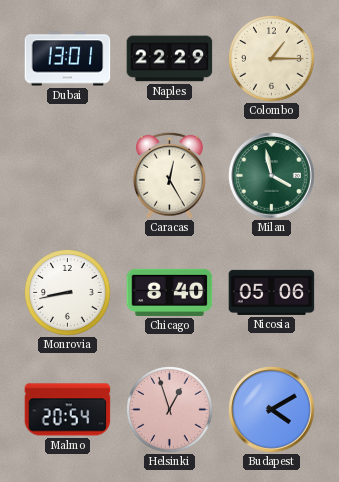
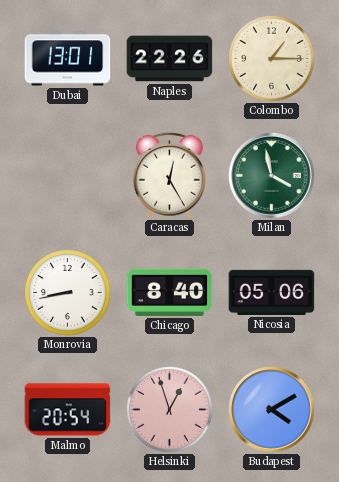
Naples: 22:29 -> 22:26
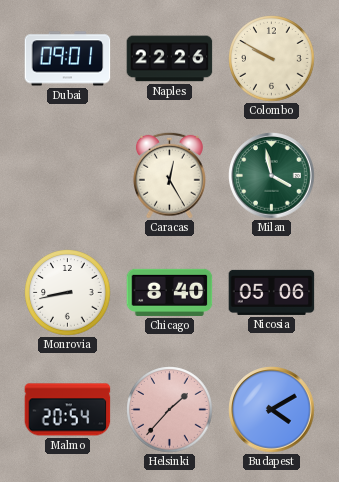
Dubai: 13:01 -> 09:01
Colombo: 1:15 -> 9:50
Helsinki: 12:57 -> 1:37
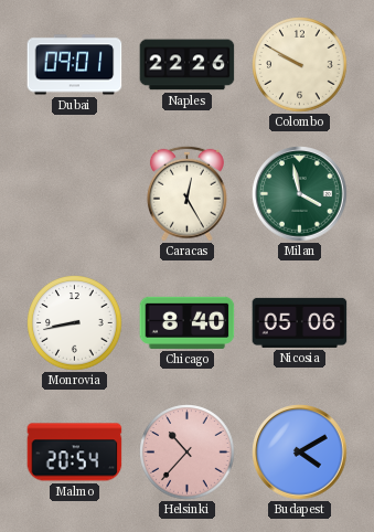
Helsinki: 1:37 -> 10:37
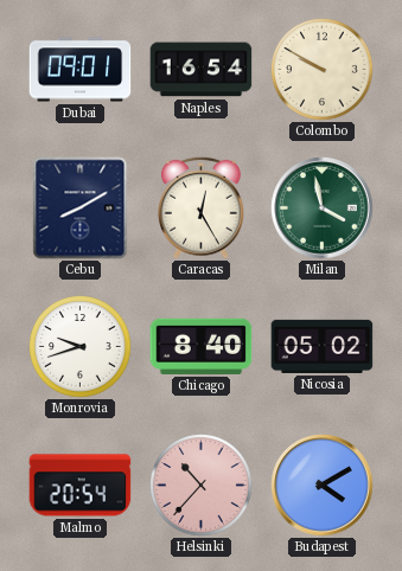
Naples: 22:26 -> 16:54
Cebu: none -> 8:10
Monrovia: 8:43 -> 9:42
Nicosia: 05:06 -> 05:02
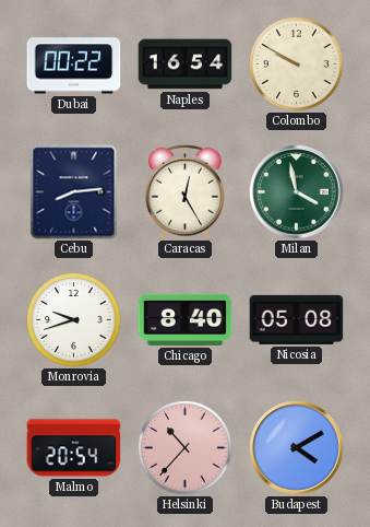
Dubai: 09:01 -> 00:22
Cebu: 8:10 -> 8:14
Nicosia: 05:02 -> 05:08
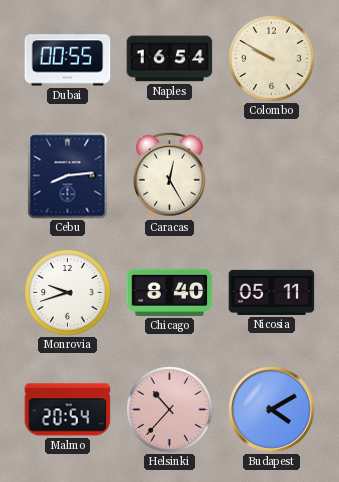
Dubai: 00:22 -> 00:55
Milan: 3:58 -> none
Nicosia: 05:08 -> 05:11
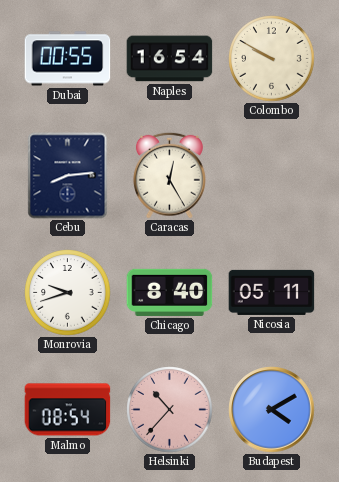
Malmo: 20:54 -> 08:54
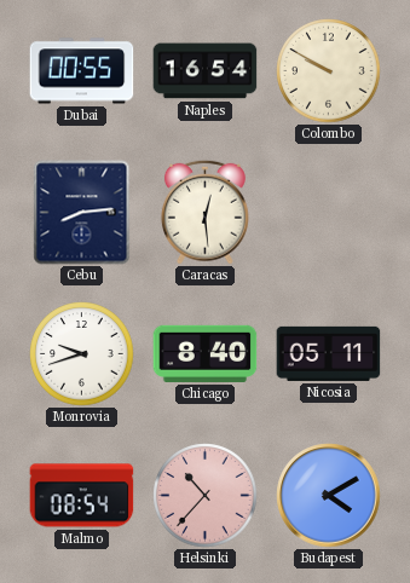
Caracas: 12:25 -> 12:29
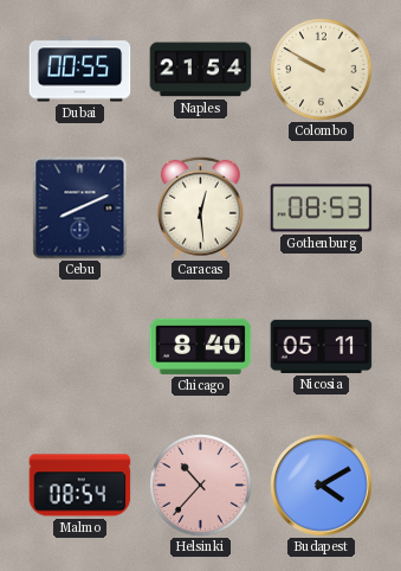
Naples: 16:54 -> 21:54
Cebu: 8:14 -> 8:11
Gothenburg: none -> 08:53
Monrovia: 9:42 -> none
